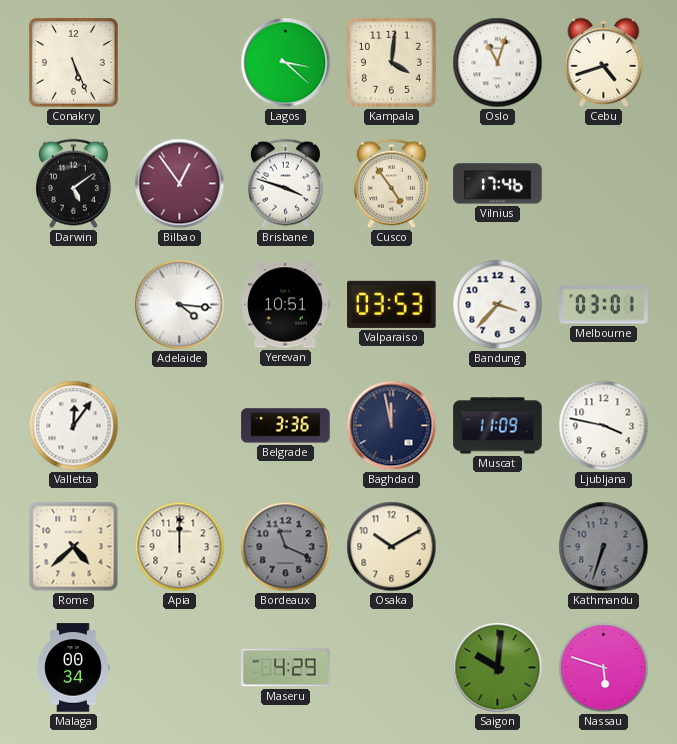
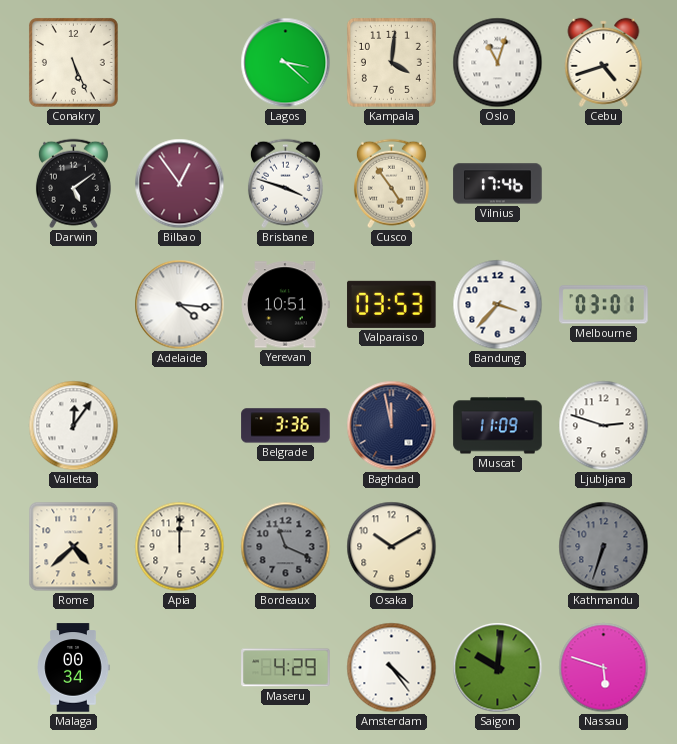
Ljubljana: 3:47 -> 2:48
Amsterdam: none -> 4:24
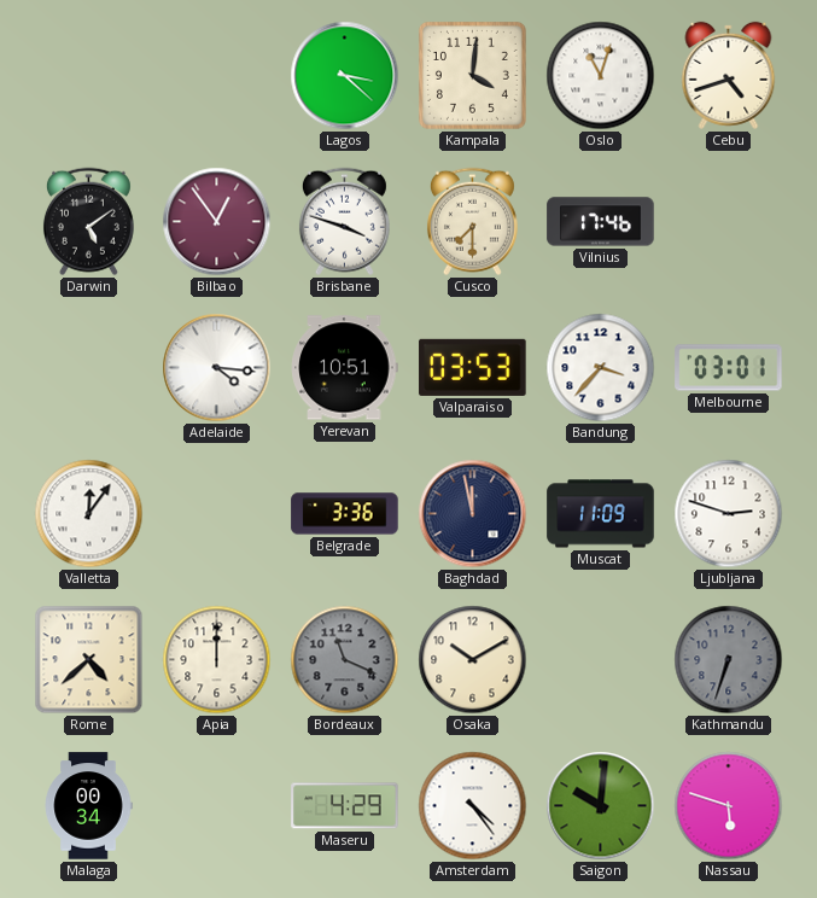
Conakry: 5:26 -> none
Cusco: 4:54 -> 7:30
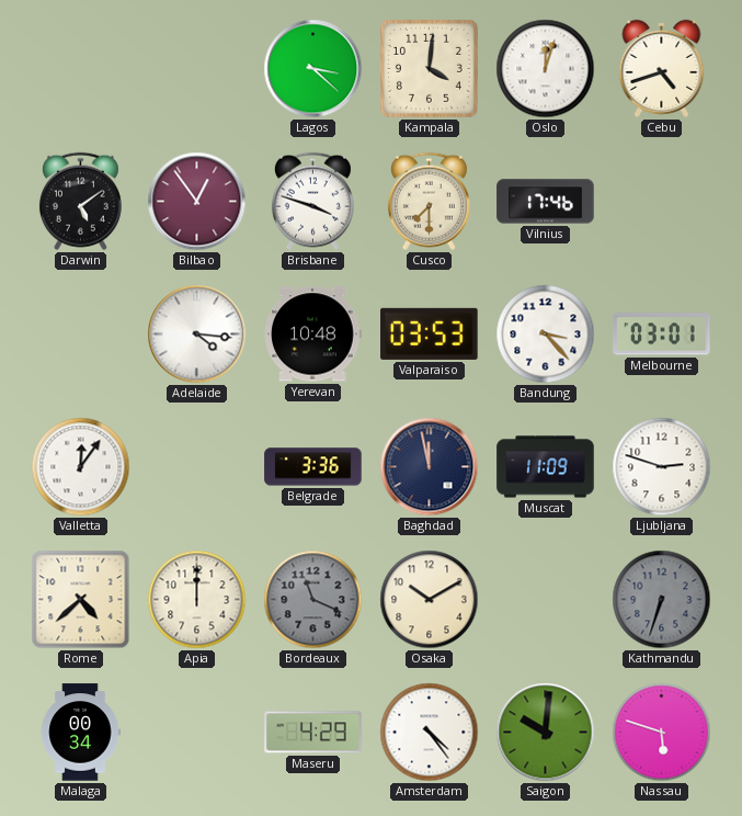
Oslo: 11:03 -> 12:03
Yerevan: 10:51 -> 10:48
Bandung: 3:37 -> 3:23
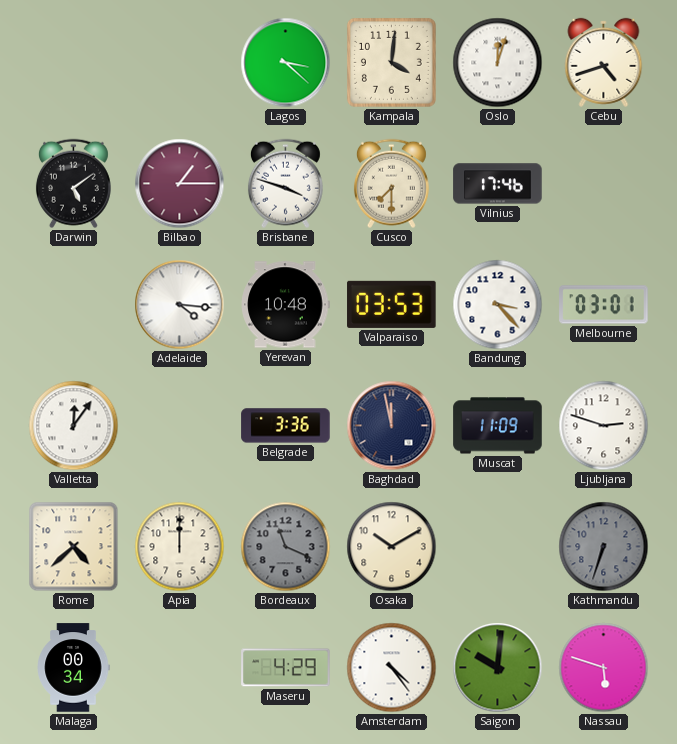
Bilbao: 12:54 -> 1:15
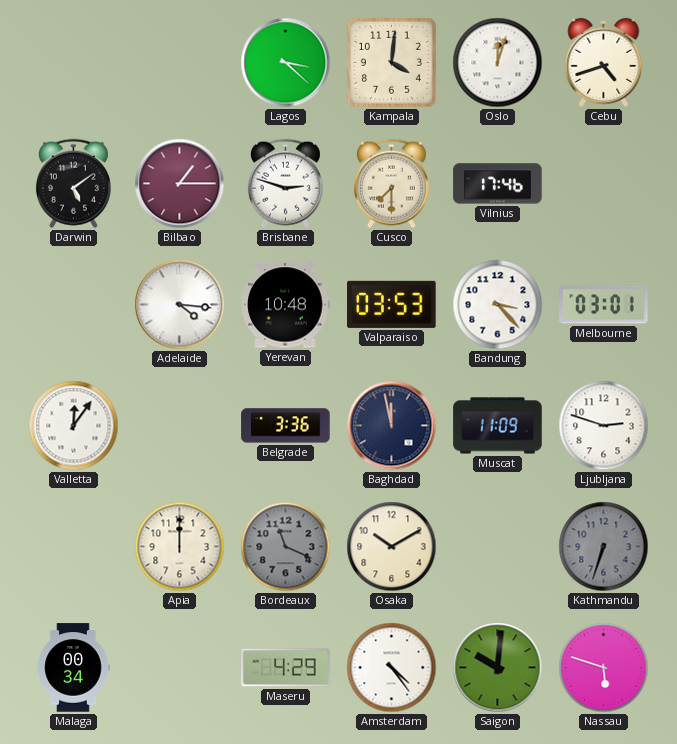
Brisbane: 3:48 -> 2:48
Rome: 4:38 -> none
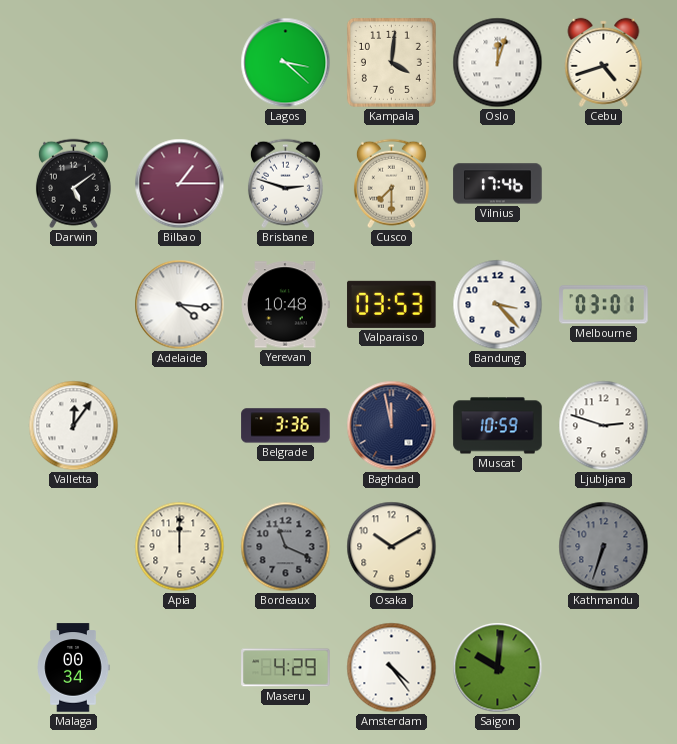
Muscat: 11:09 -> 10:59
Nassau: 5:48 -> none
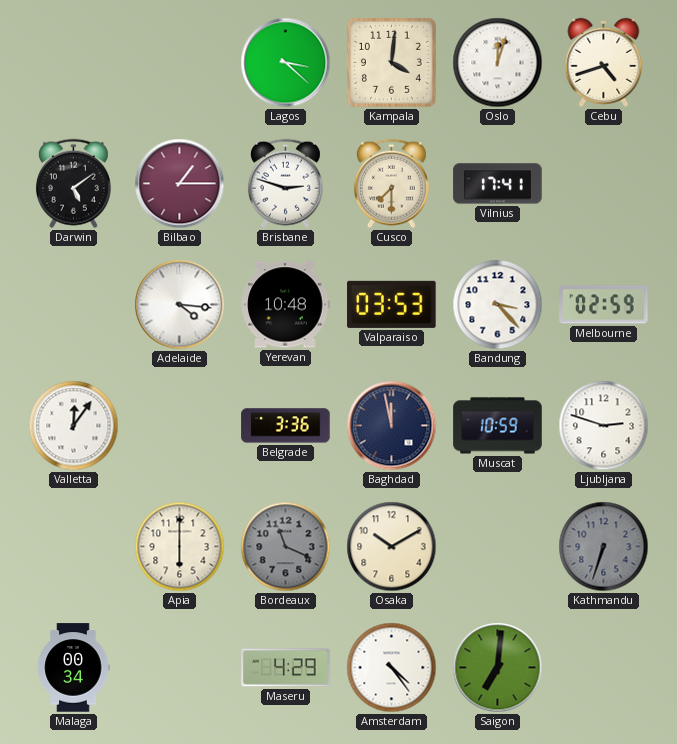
Vilnius: 17:46 -> 17:41
Melbourne: 03:01 -> 02:59
Apia: 12:00 -> 6:00
Saigon: 10:01 -> 7:01
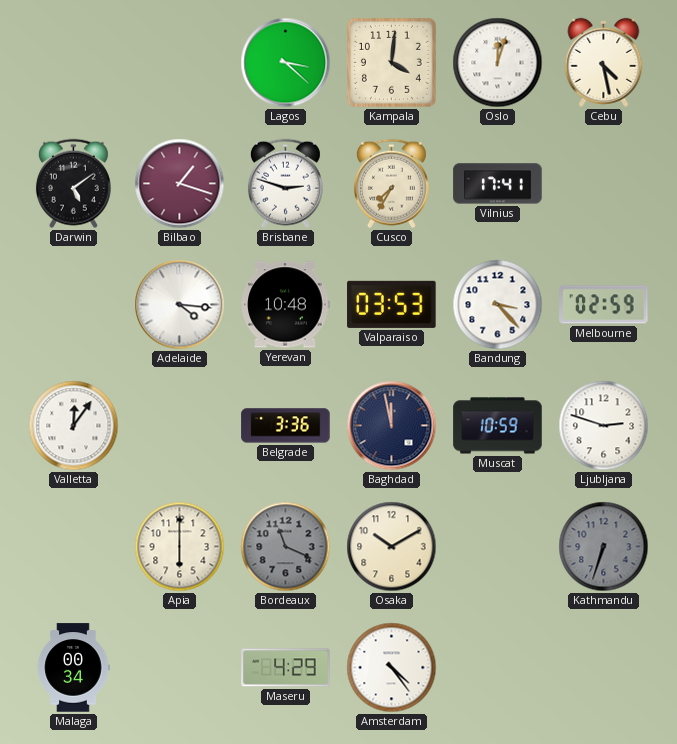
Cebu: 4:42 -> 4:28
Bilbao: 1:15 -> 1:18
Cusco: 7:30 -> 7:35
Saigon: 7:01 -> none
